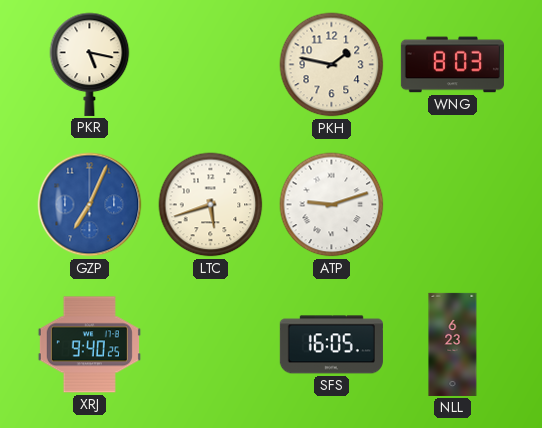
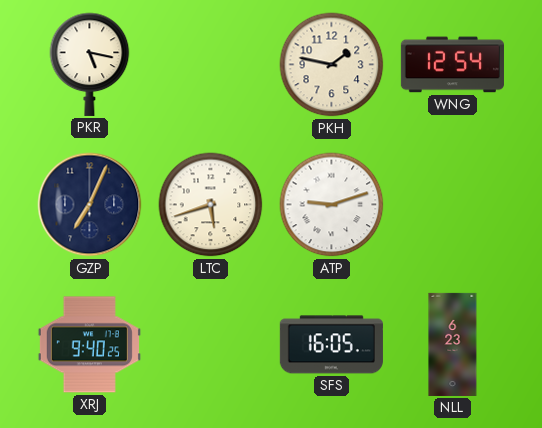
WNG: 8:03 -> 12:54
GZP dial: blue -> navy
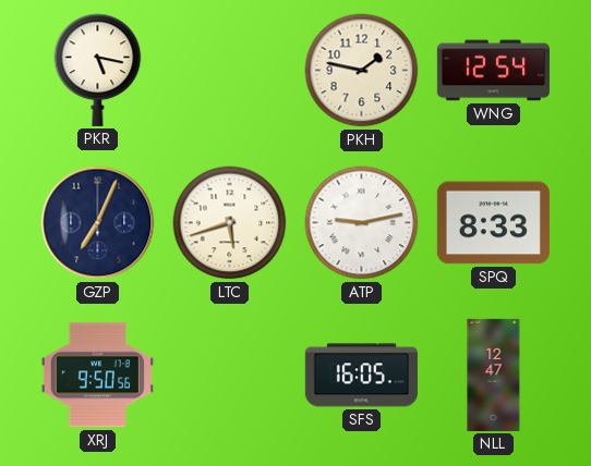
ATP: 9:12 -> 9:13
SPQ: none -> 8:33
XRJ: 9:40 -> 9:50
NLL: 6:23 -> 12:47
